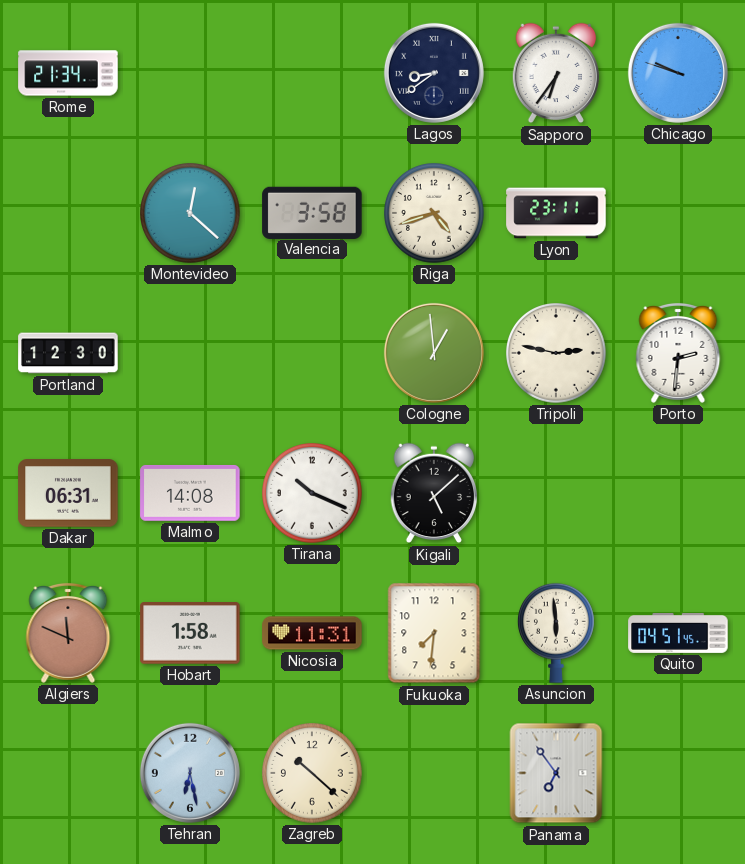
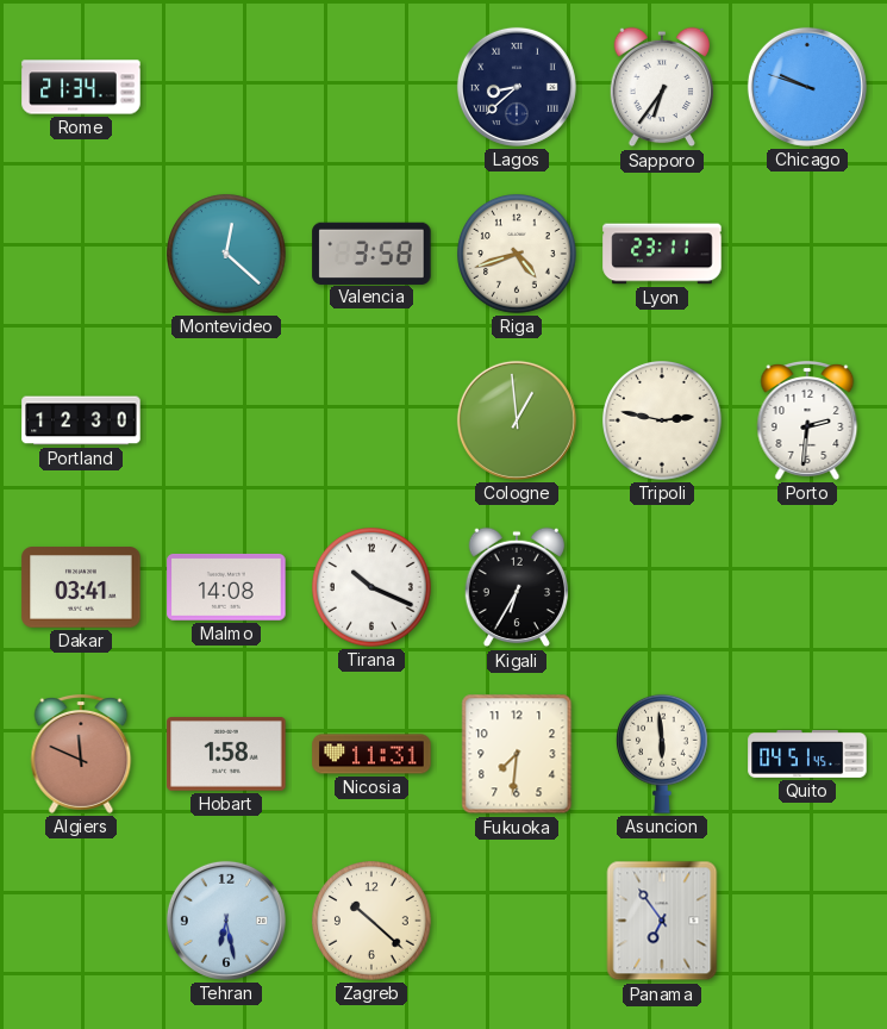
Lagos: 8:39 -> 8:38
Dakar: 06:31 -> 03:41
Kigali: 5:08 -> 6:35
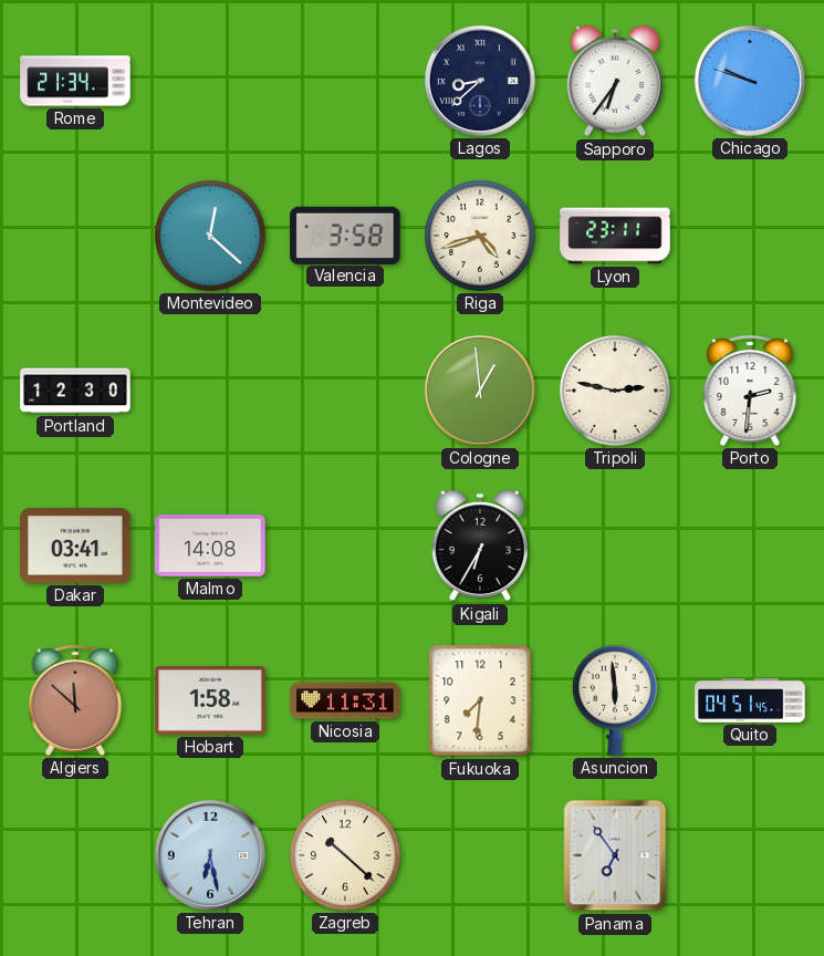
Tirana: 10:19 -> none
Algiers: 11:49 -> 11:52
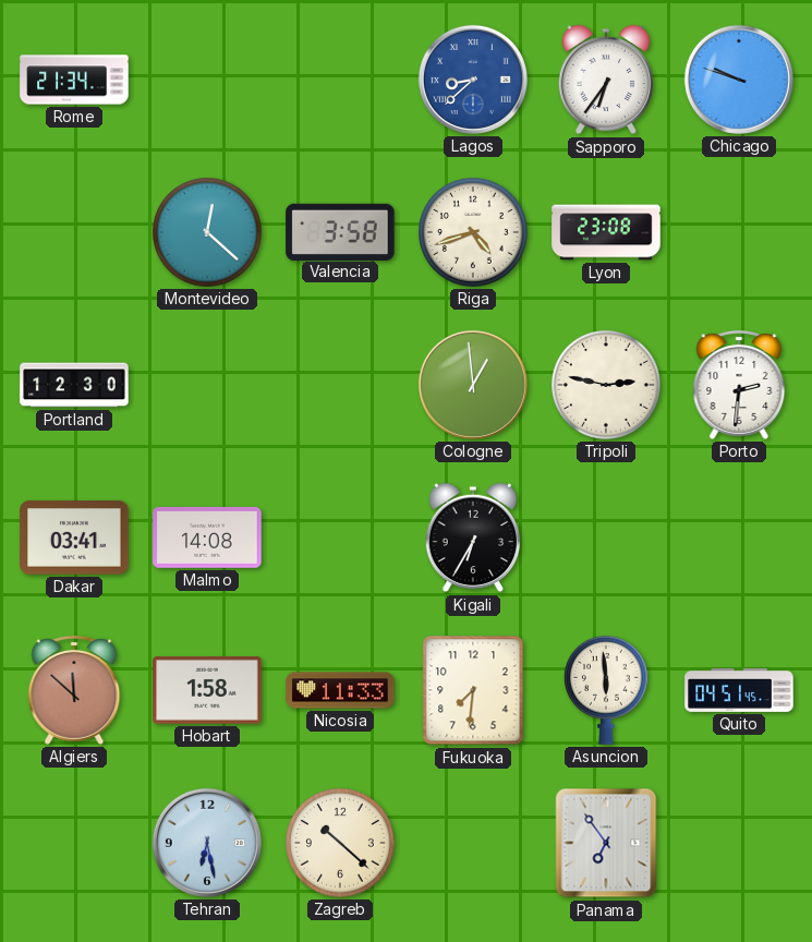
Lagos dial: navy -> blue
Lyon: 23:11 -> 23:08
Nicosia: 11:31 -> 11:33
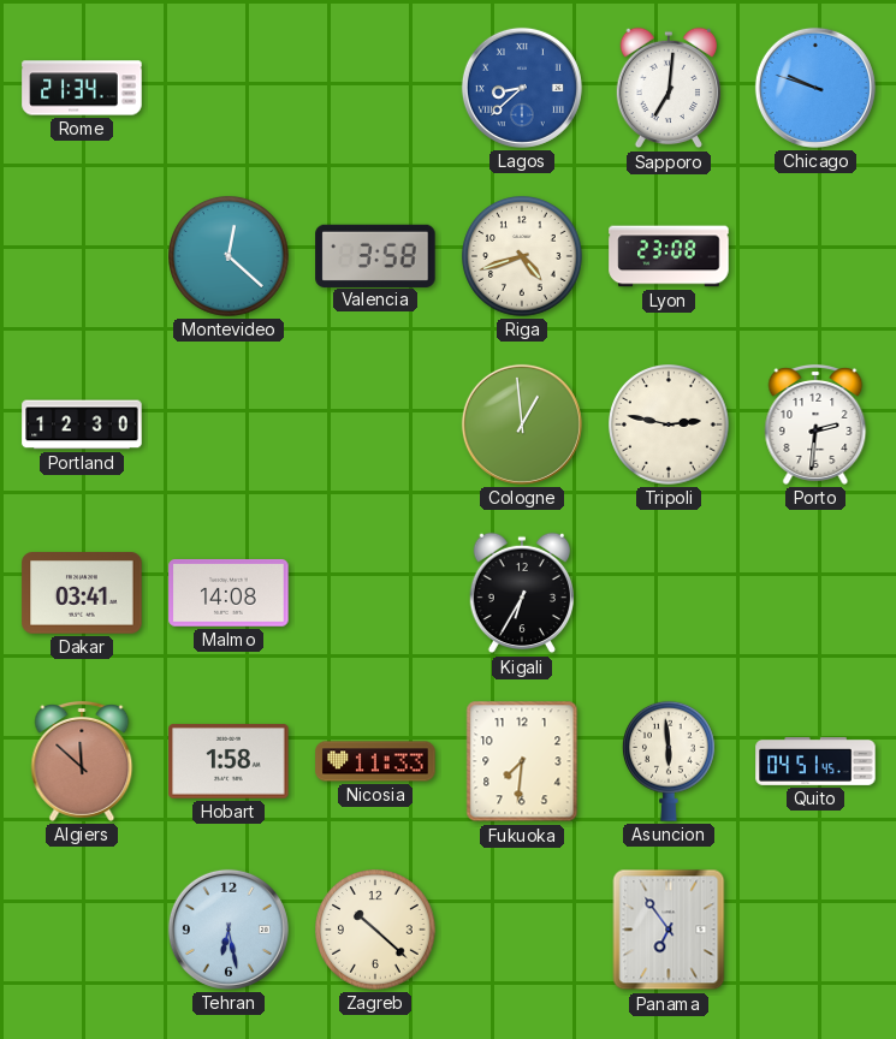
Sapporo: 6:36 -> 7:01
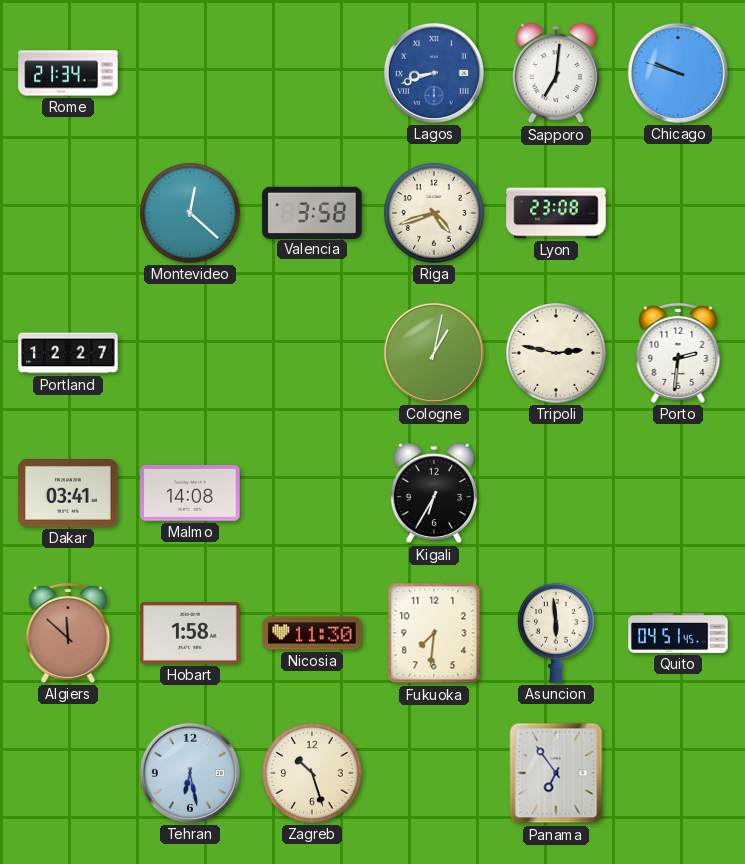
Lagos: 8:38 -> 8:42
Portland: 12:30 -> 12:27
Cologne: 12:59 -> 1:02
Nicosia: 11:33 -> 11:30
Zagreb: 10:22 -> 10:27
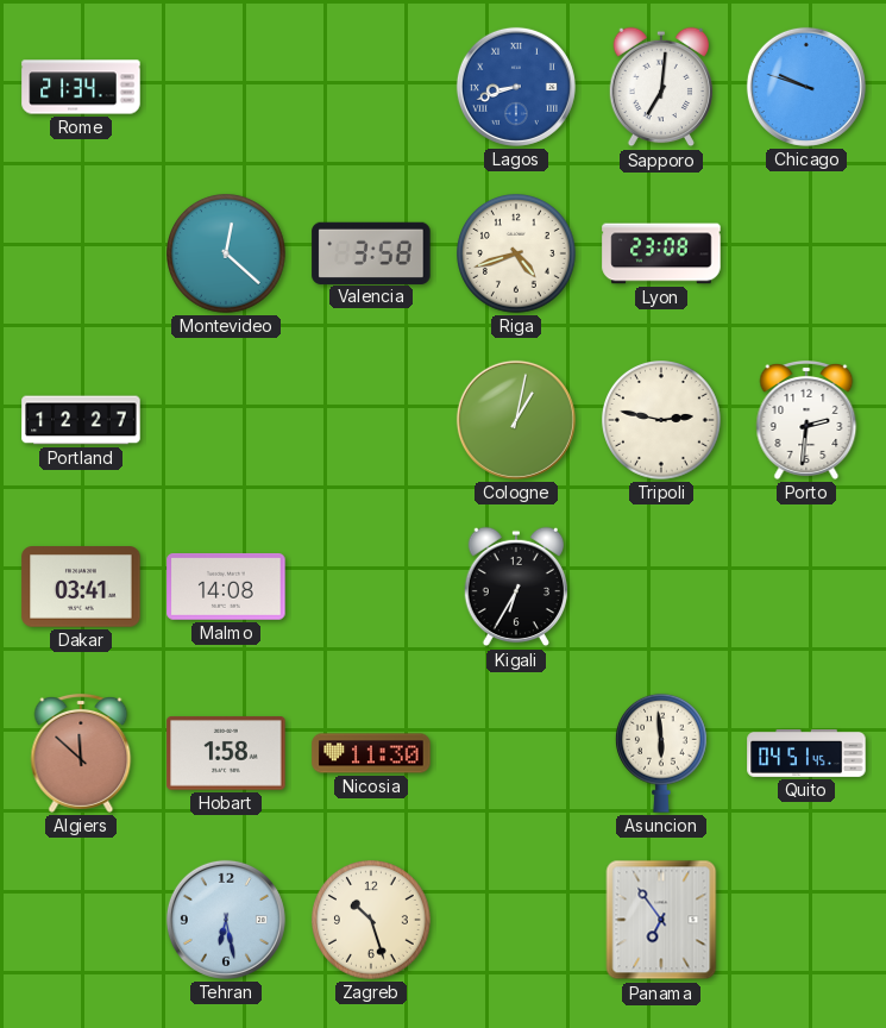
Fukuoka: 7:31 -> none
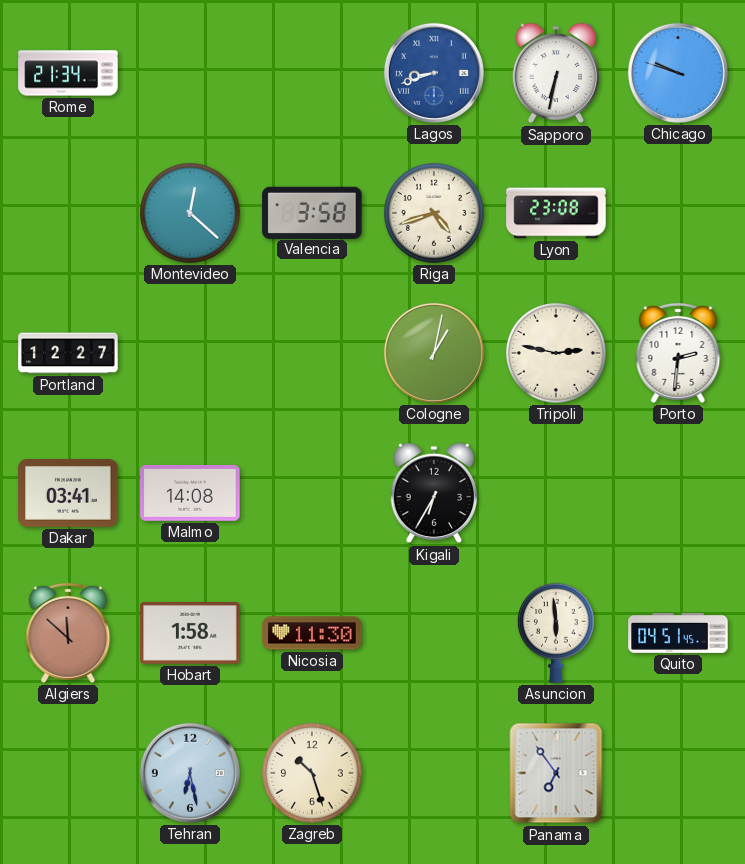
Sapporo: 7:01 -> 6:32
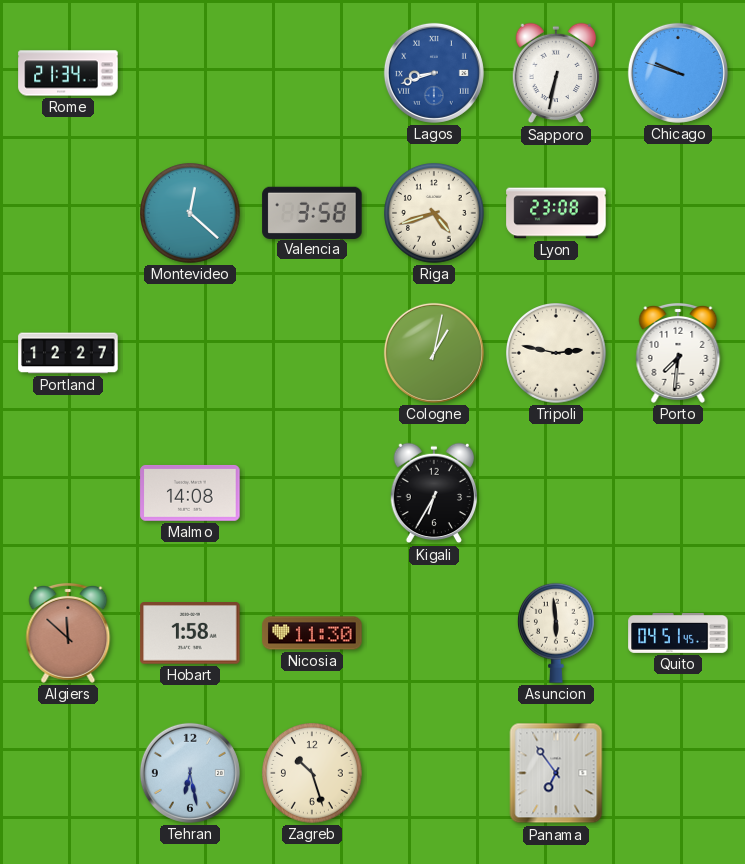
Porto: 2:31 -> 7:31
Dakar: 03:41 -> none
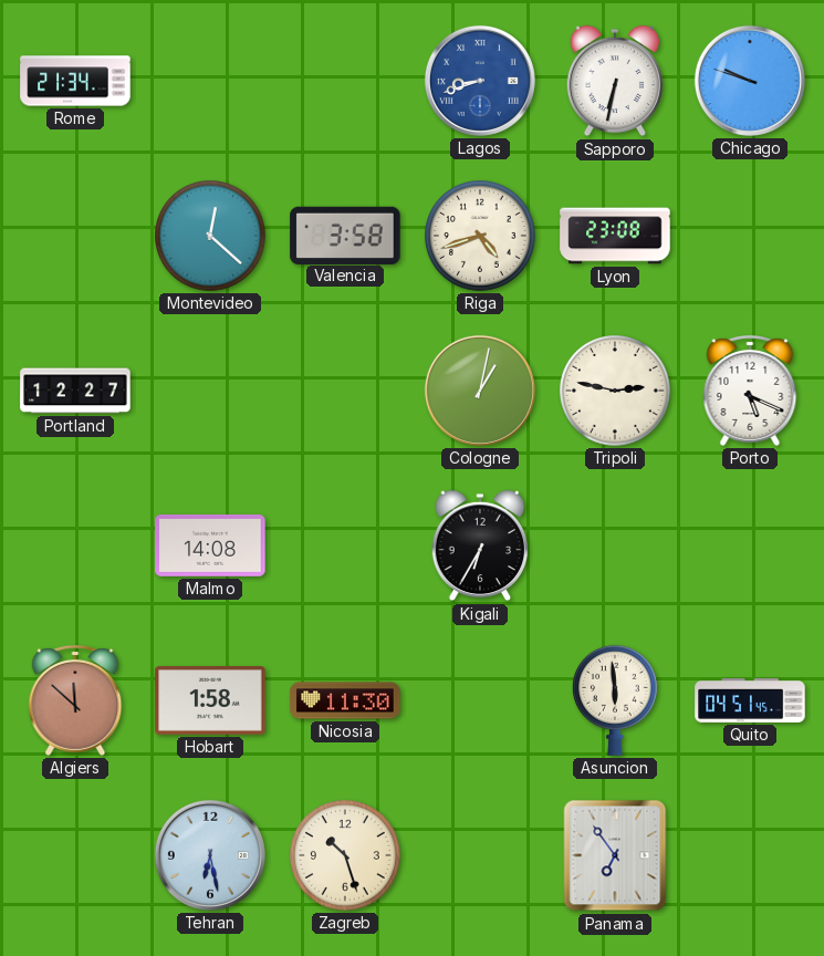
Porto: 7:31 -> 5:19
